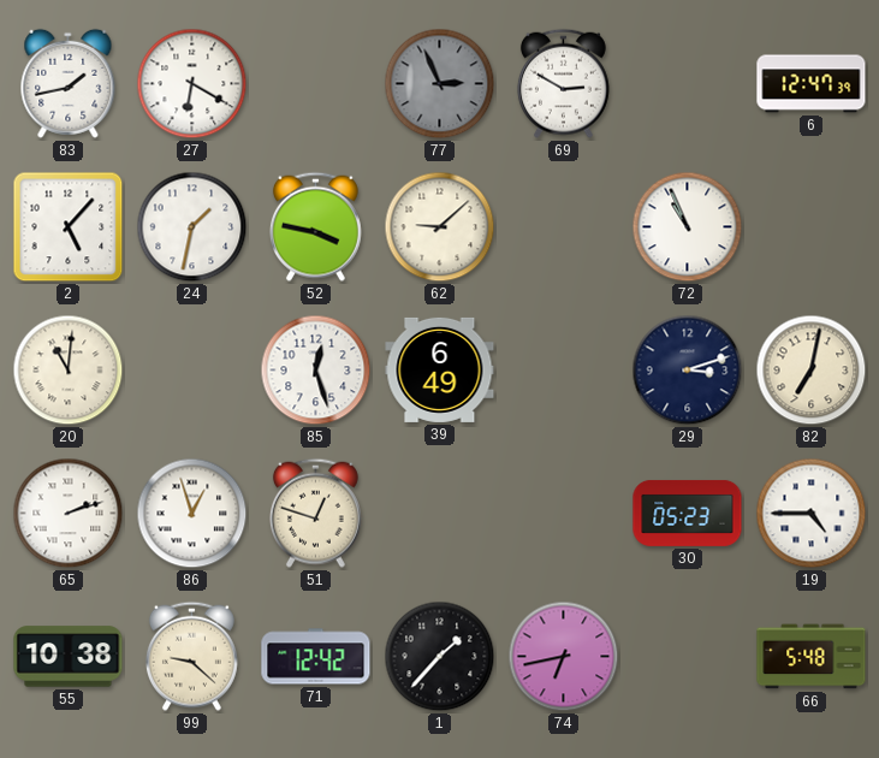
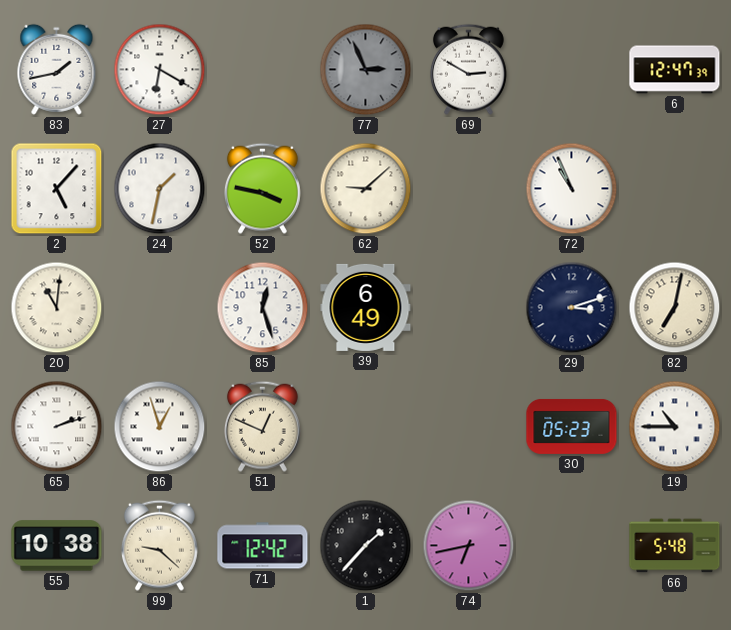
51: 12:48 -> 12:49
19: 4:45 -> 10:45
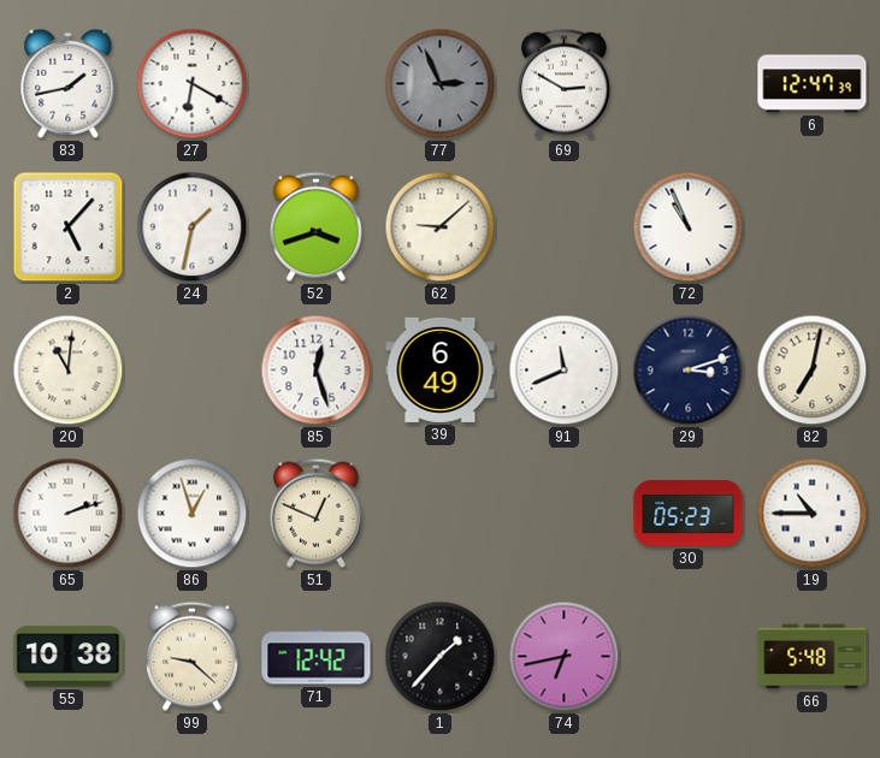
52: 3:47 -> 3:42
91: none -> 11:41
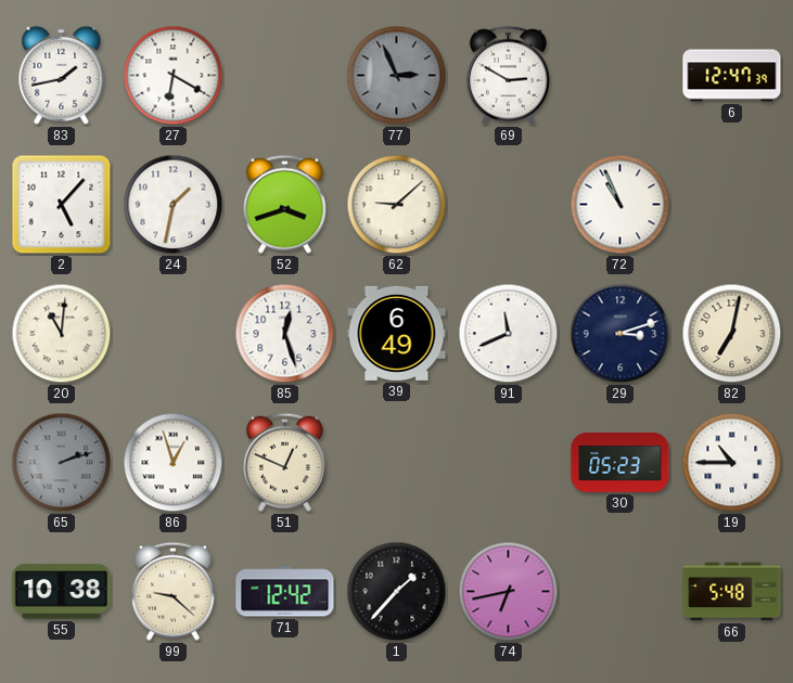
65 dial: white -> grey
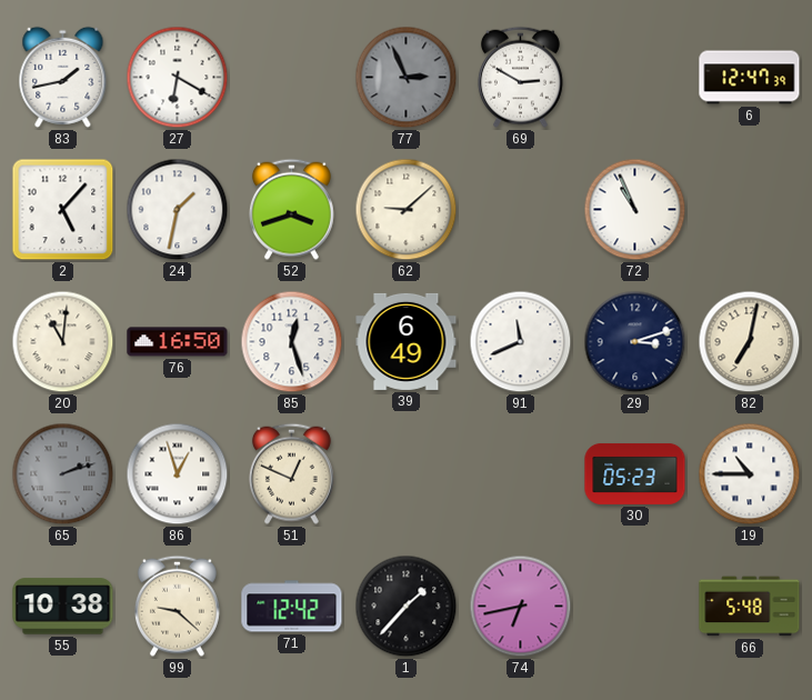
76: none -> 16:50
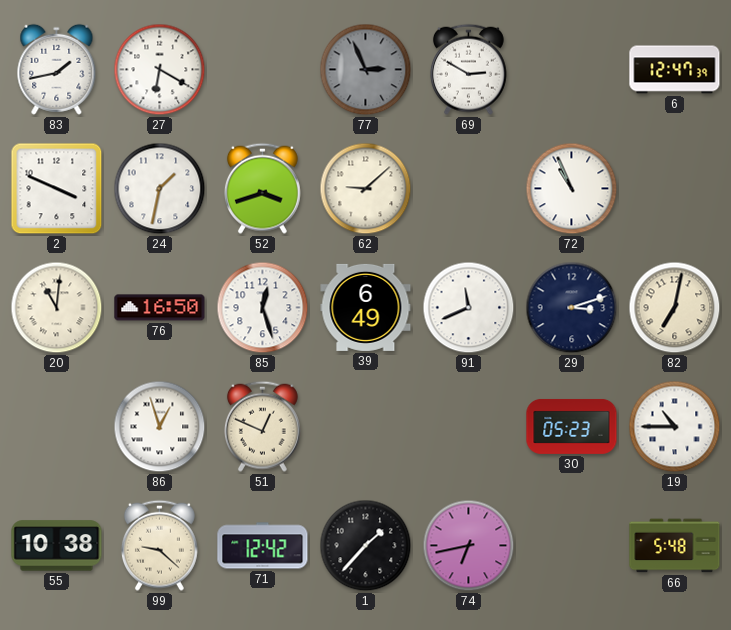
2: 5:07 -> 3:49
65: 2:12 -> none
